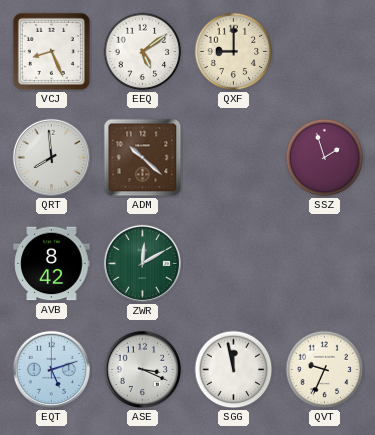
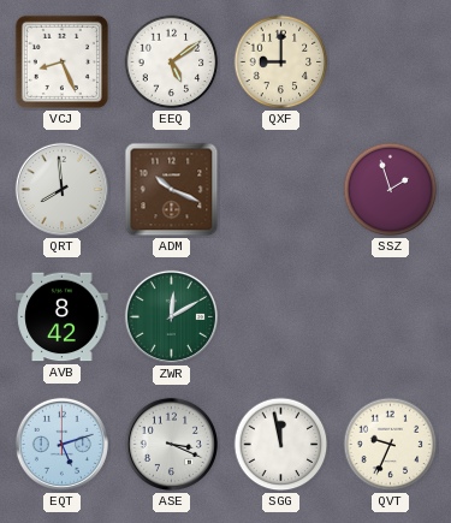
ADM: 10:22 -> 10:19
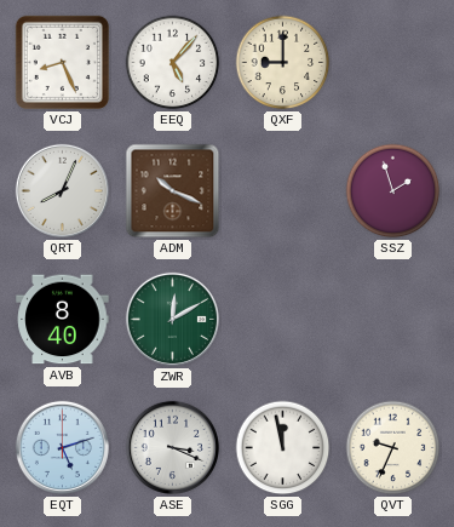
EEQ: 5:09 -> 5:07
QRT: 7:59 -> 8:04
AVB: 8:42 -> 8:40
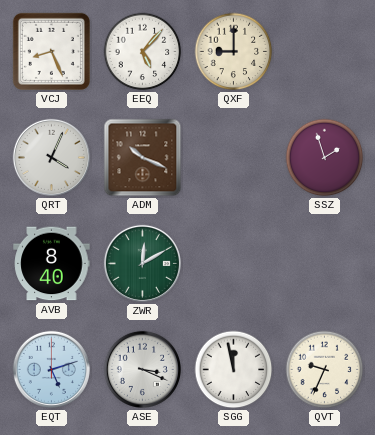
QRT: 8:04 -> 4:04
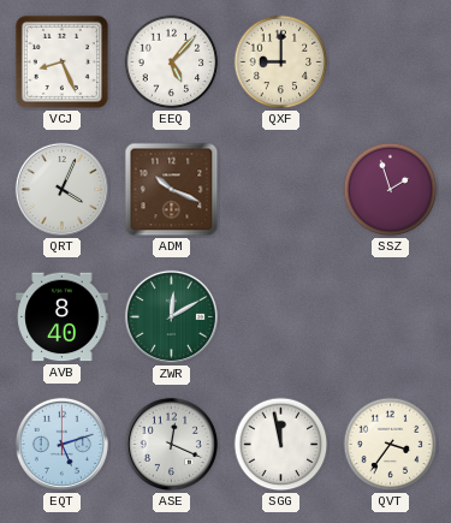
ASE: 3:19 -> 12:19
QVT: 9:34 -> 3:36
